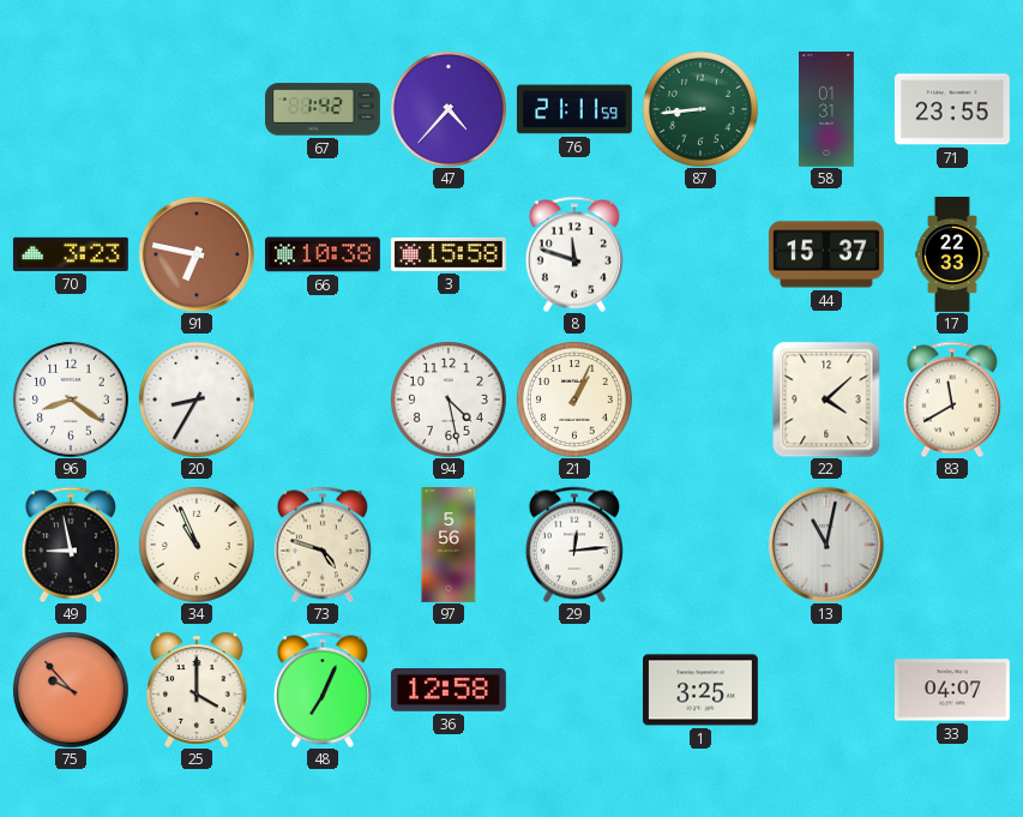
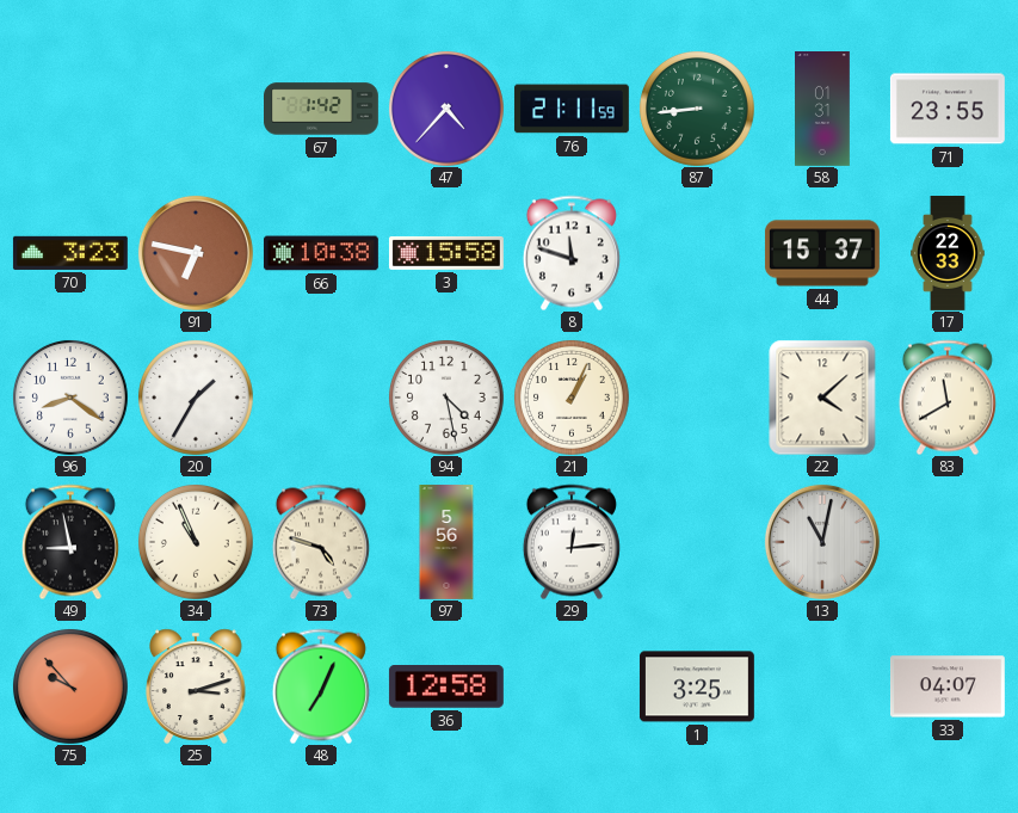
20: 8:35 -> 1:35
25: 4:00 -> 3:12
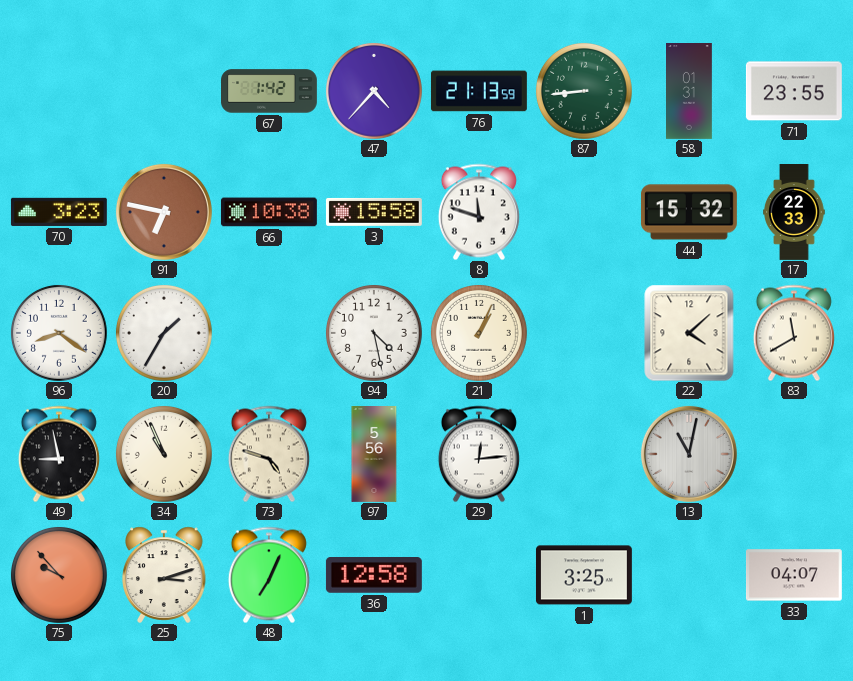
76: 21:11 -> 21:13
44: 15:37 -> 15:32
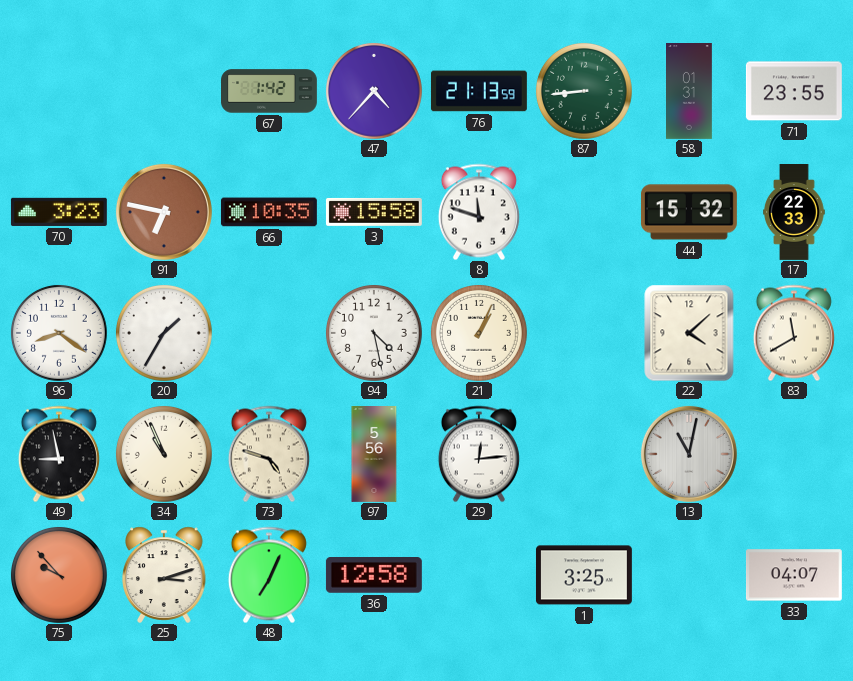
66: 10:38 -> 10:35
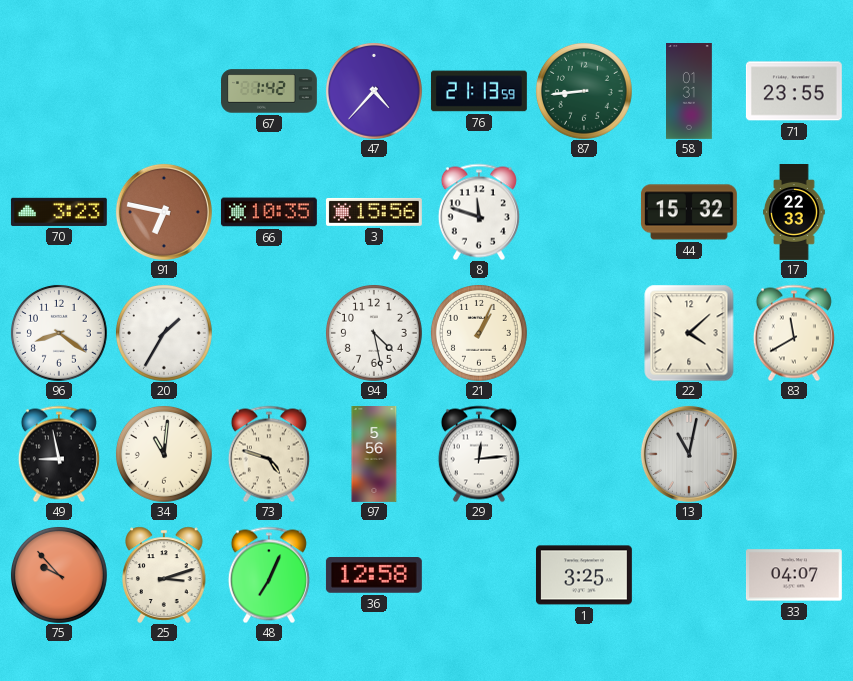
3: 15:58 -> 15:56
34: 10:56 -> 11:01
